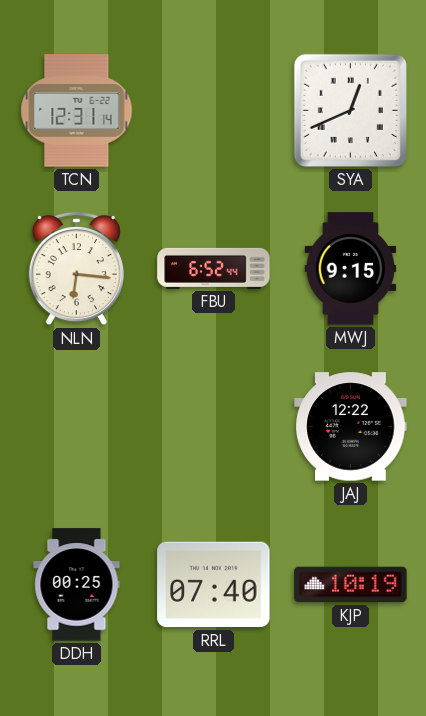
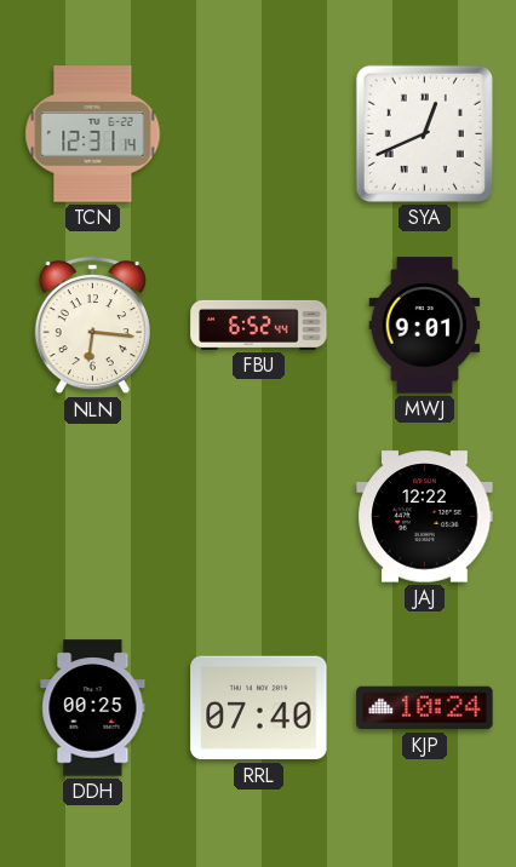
MWJ: 9:15 -> 9:01
KJP: 10:19 -> 10:24
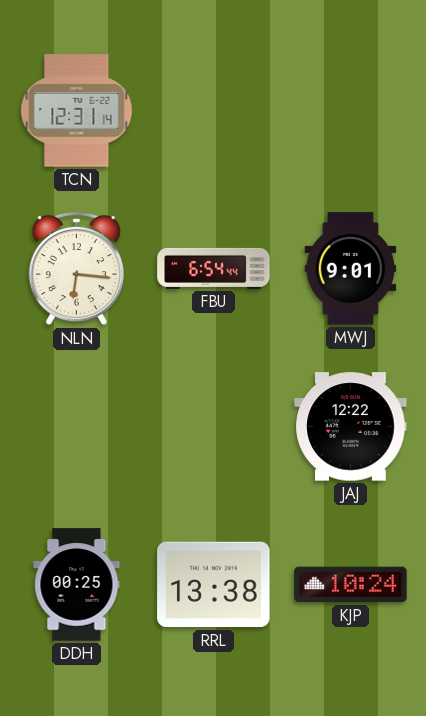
SYA: 12:41 -> none
FBU: 6:52 -> 6:54
RRL: 07:40 -> 13:38
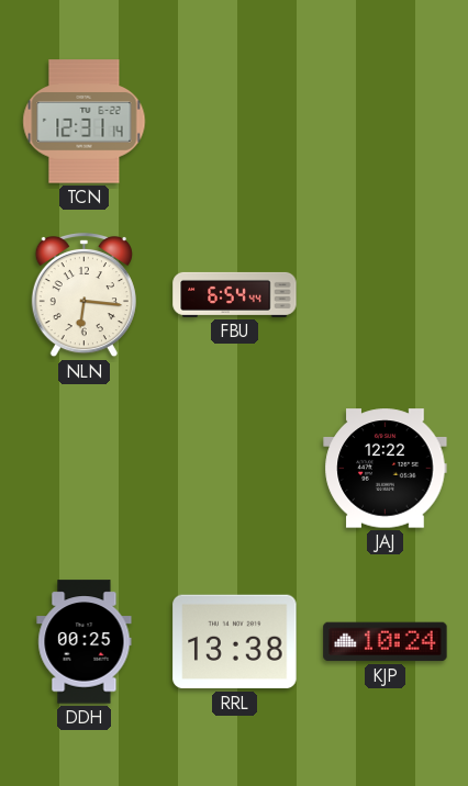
MWJ: 9:01 -> none
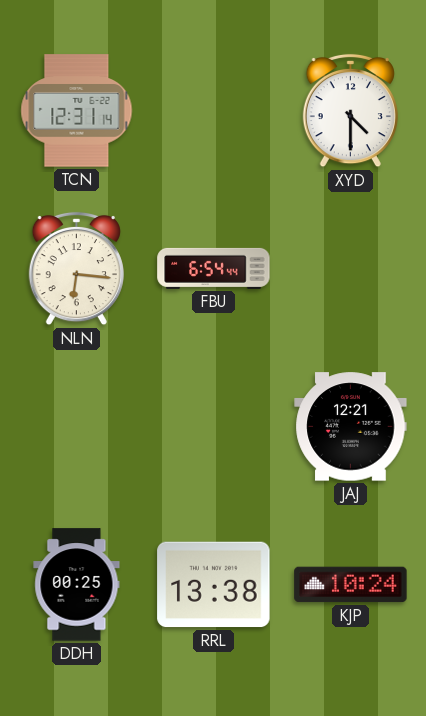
XYD: none -> 4:30
JAJ: 12:22 -> 12:21
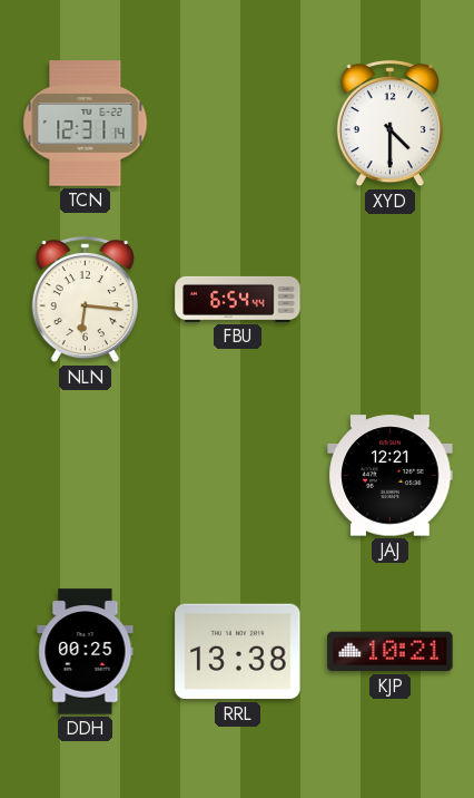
KJP: 10:24 -> 10:21
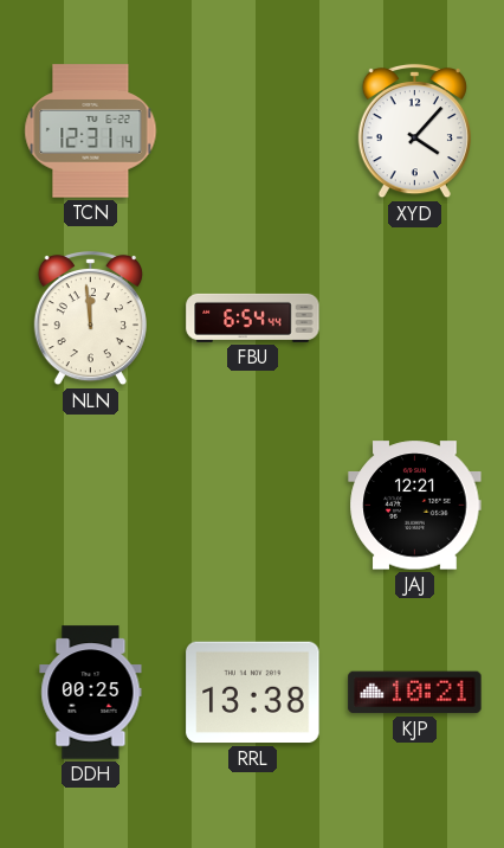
XYD: 4:30 -> 4:07
NLN: 6:16 -> 11:59
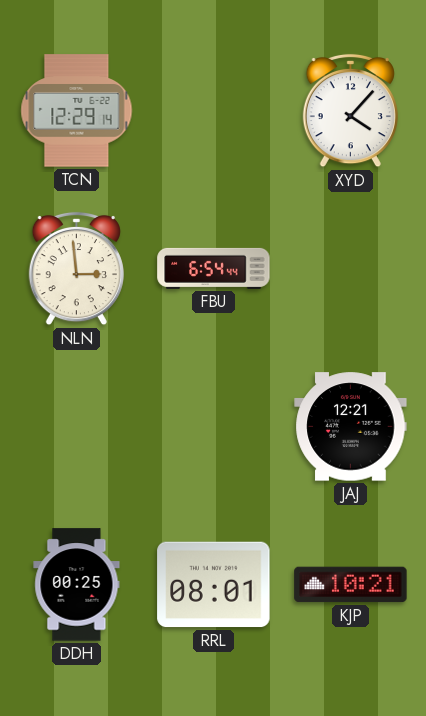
TCN: 12:31 -> 12:29
NLN: 11:59 -> 2:59
RRL: 13:38 -> 08:01
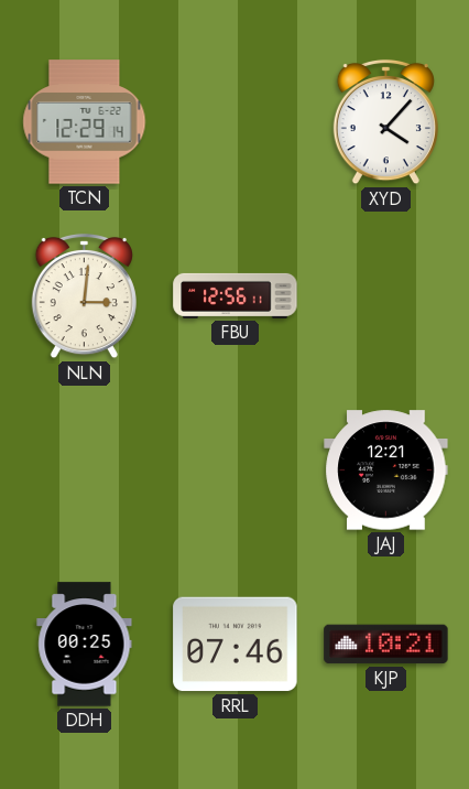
NLN: 2:59 -> 3:01
FBU: 6:54 -> 12:56
RRL: 08:01 -> 07:46
